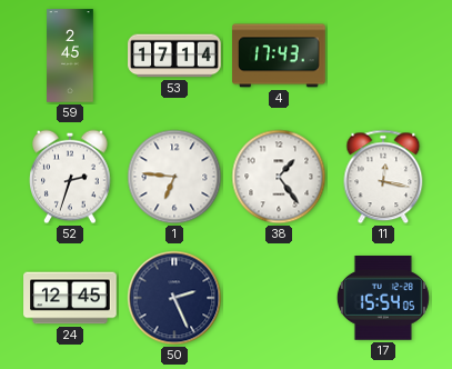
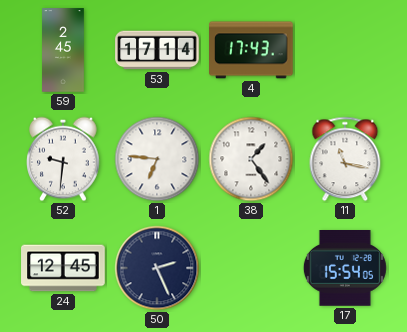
52: 2:33 -> 9:31
11: 12:17 -> 11:17
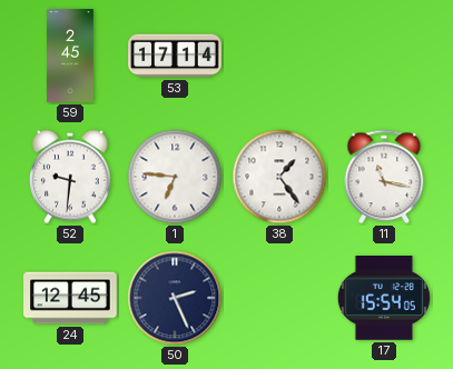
4: 17:43 -> none
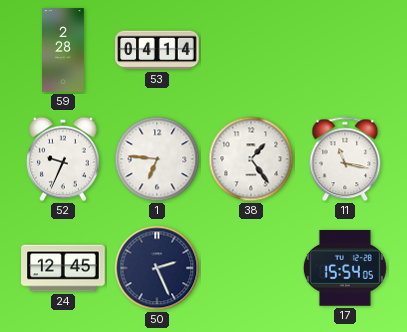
59: 2:45 -> 2:28
53: 17:14 -> 04:14
52: 9:31 -> 9:34
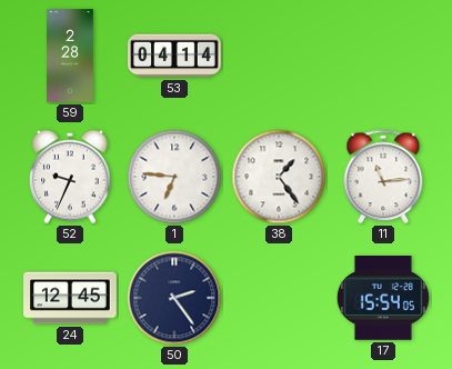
11: 11:17 -> 11:14
50: 2:26 -> 2:24
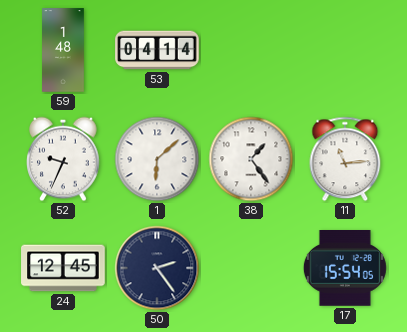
59: 2:28 -> 1:48
1: 6:46 -> 6:08
